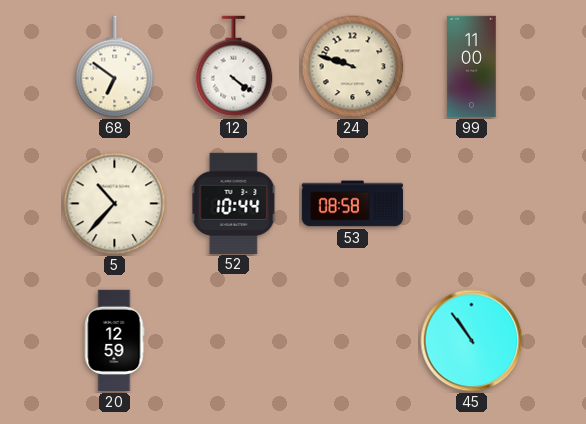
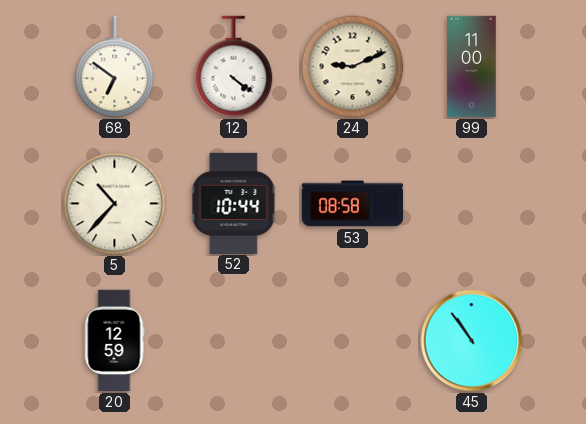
24: 9:48 -> 9:11
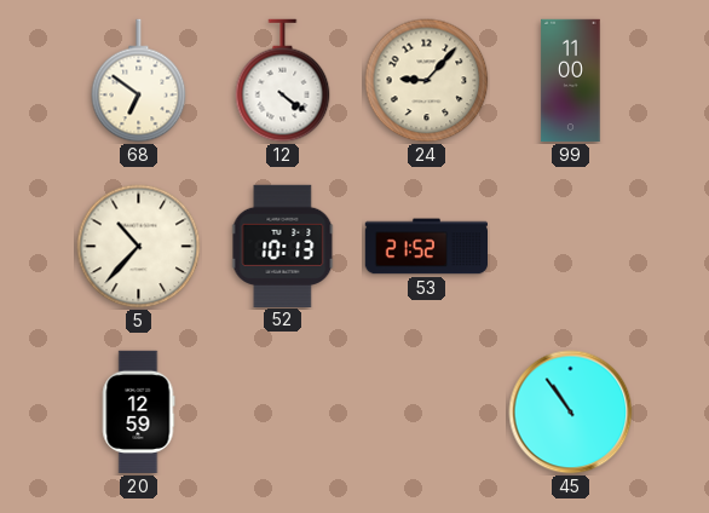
24: 9:11 -> 9:07
52: 10:44 -> 10:13
53: 08:58 -> 21:52
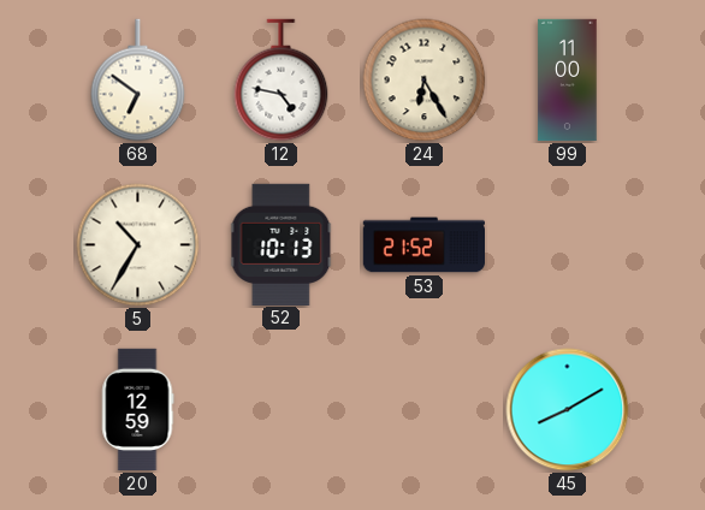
12: 4:21 -> 4:47
24: 9:07 -> 6:25
5: 10:37 -> 10:35
45: 10:54 -> 8:10
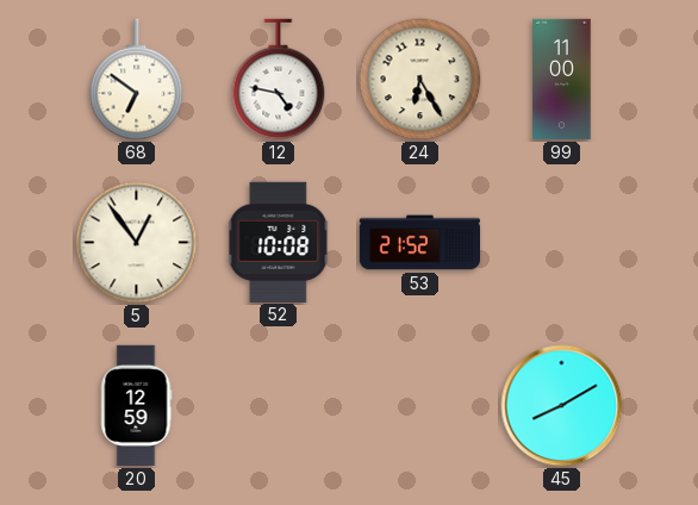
5: 10:35 -> 12:54
52: 10:13 -> 10:08
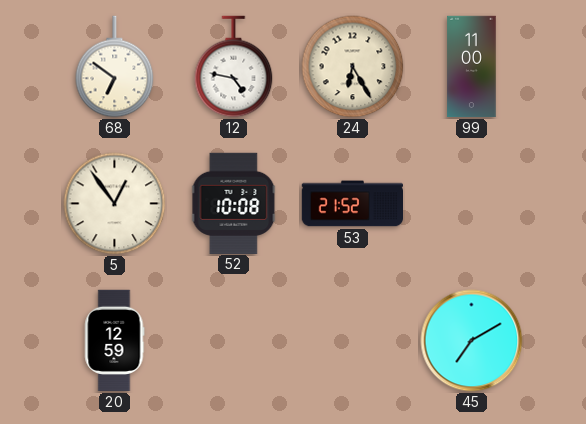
45: 8:10 -> 7:10
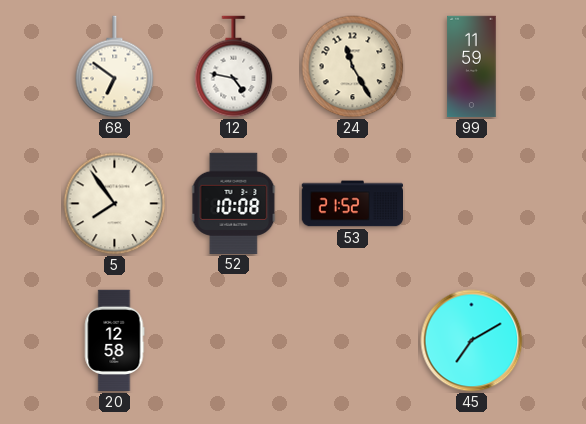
24: 6:25 -> 11:25
99: 11:00 -> 11:59
5: 12:54 -> 7:54
20: 12:59 -> 12:58
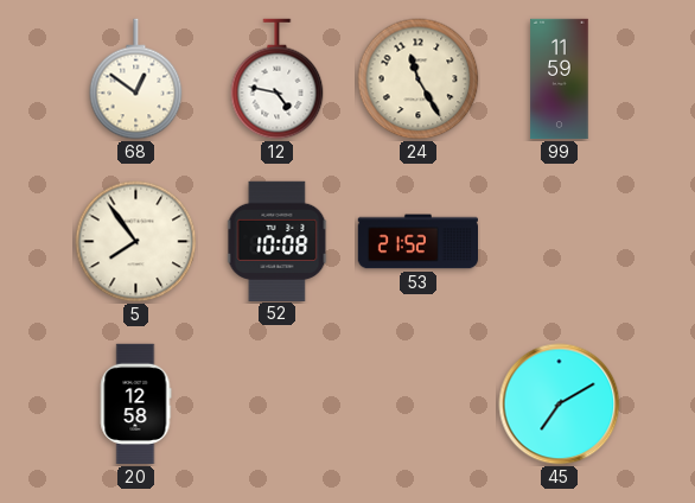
68: 6:51 -> 12:51
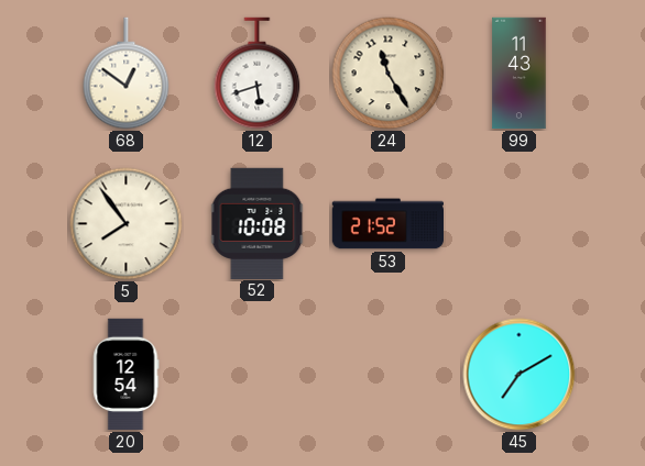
12: 4:47 -> 5:42
99: 11:59 -> 11:43
20: 12:58 -> 12:54
